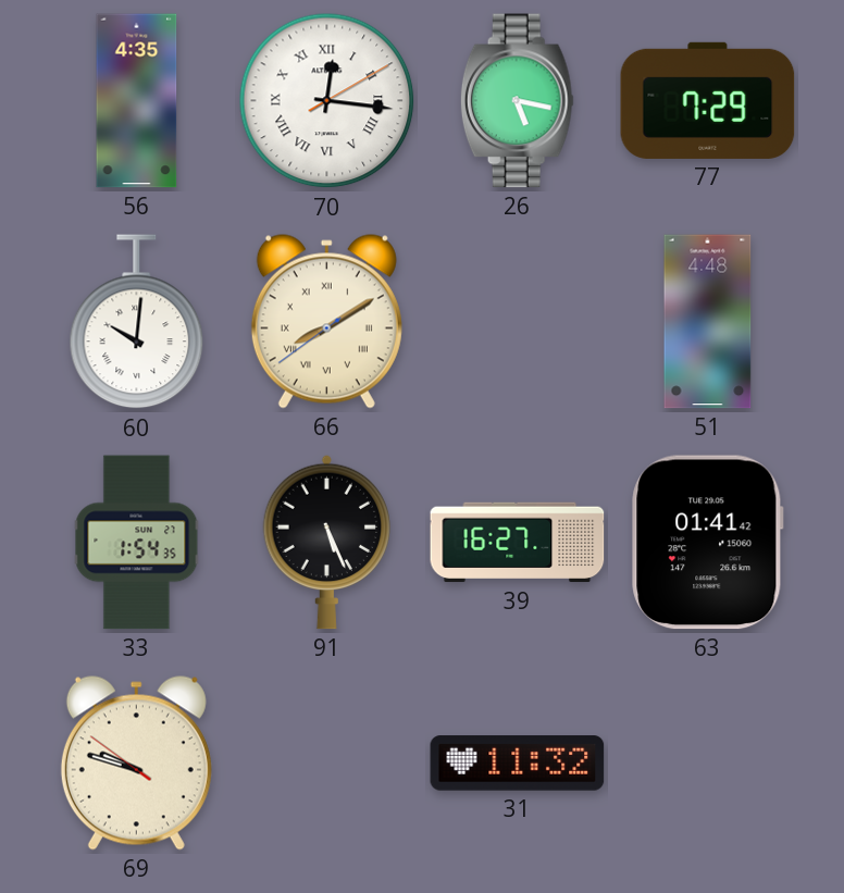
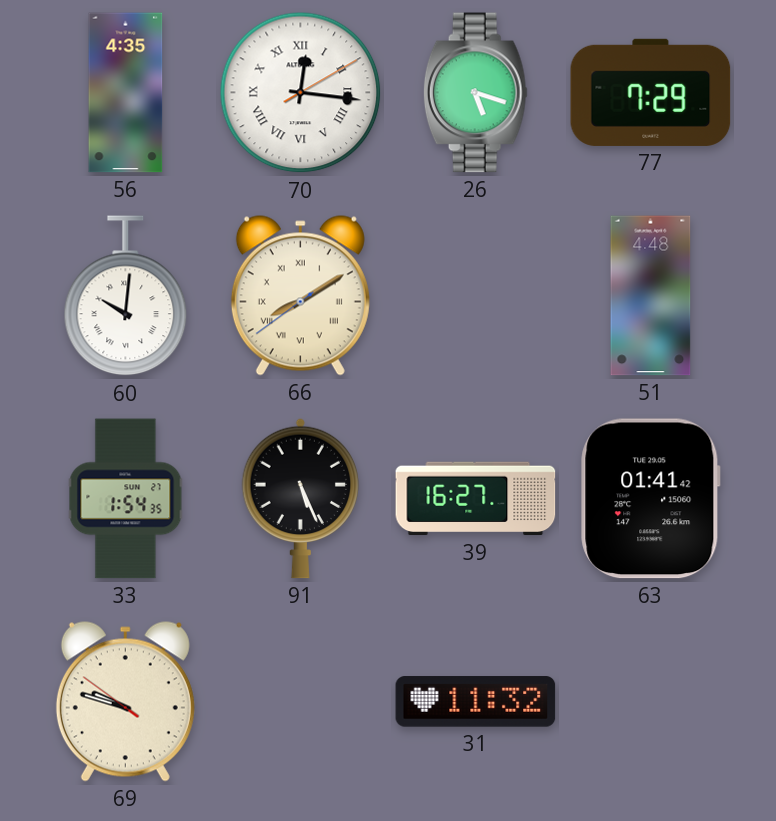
26: 5:17 -> 5:18
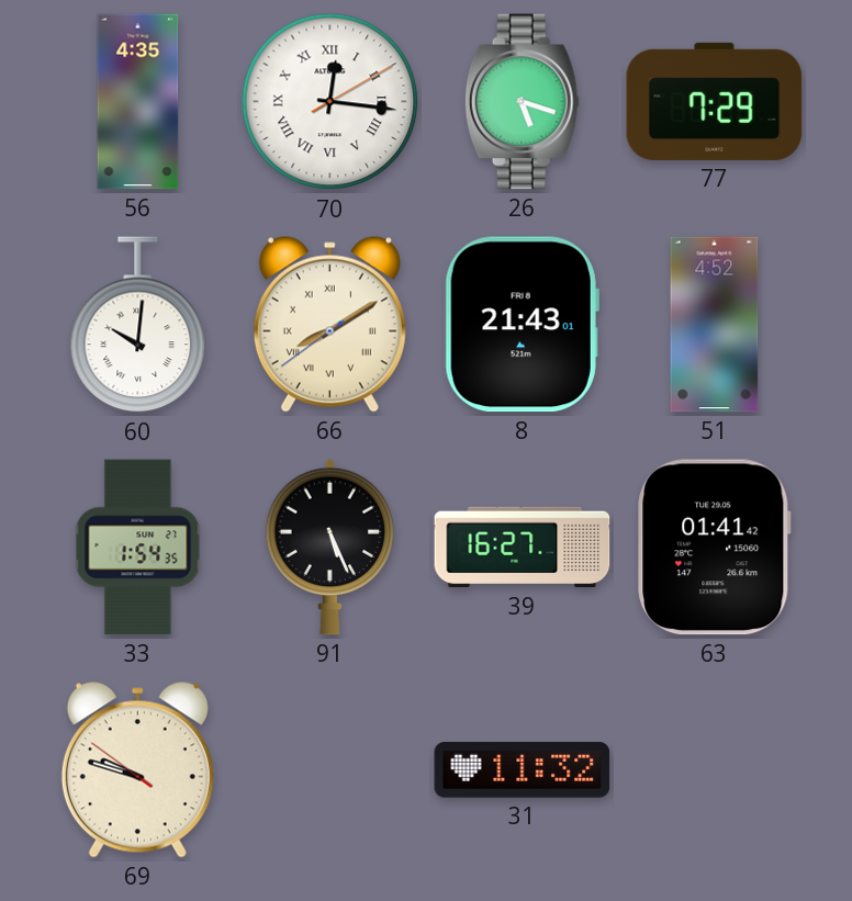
8: none -> 21:43
51: 4:48 -> 4:52
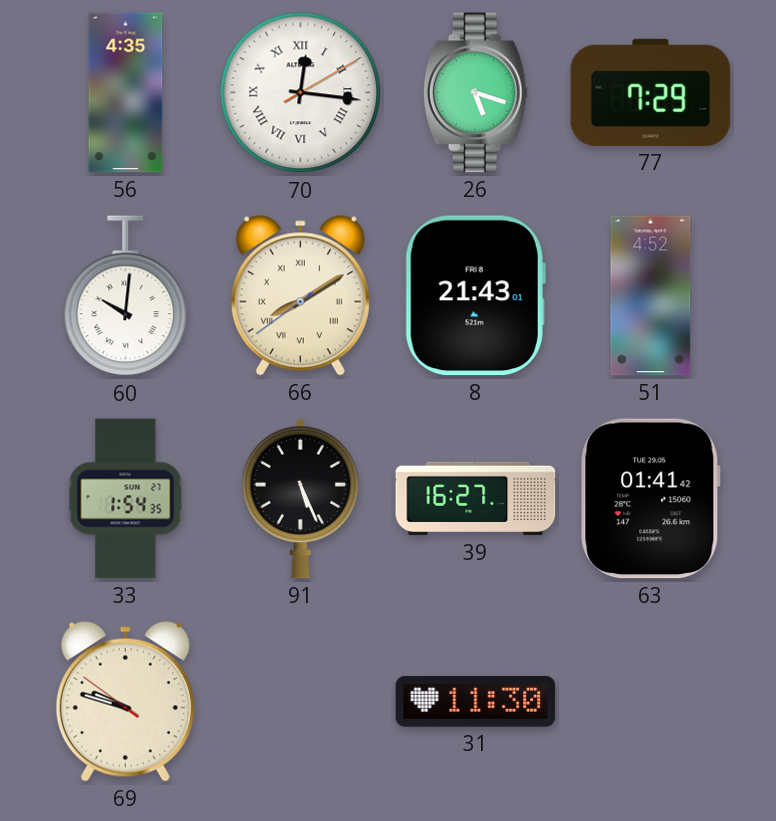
31: 11:32 -> 11:30
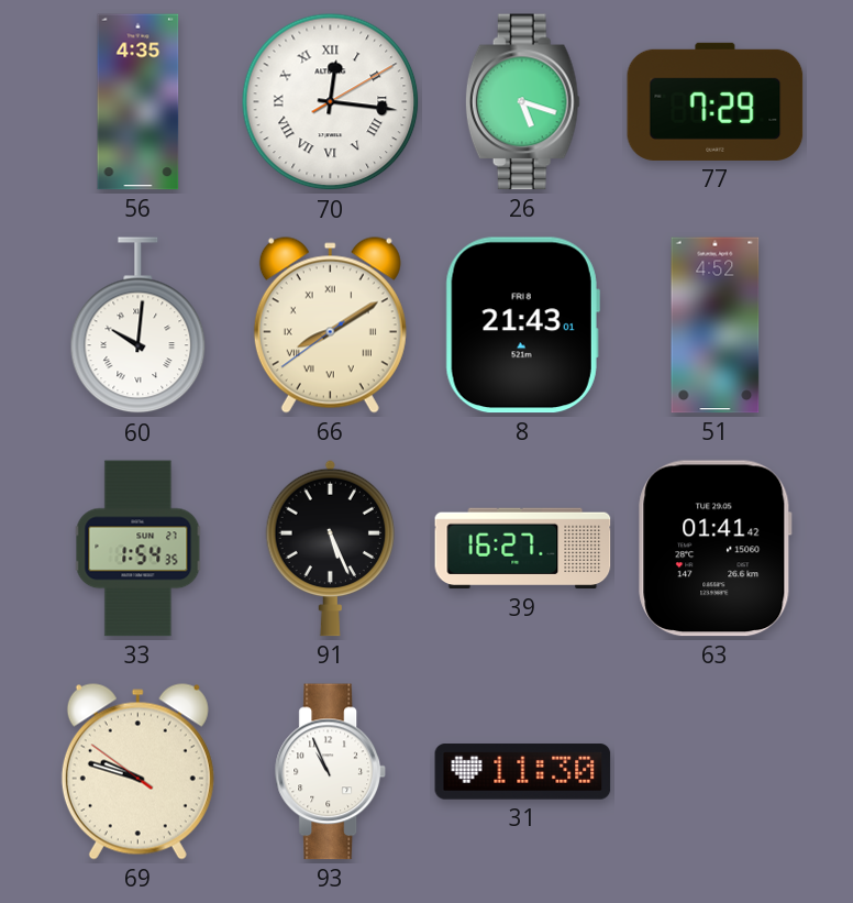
93: none -> 10:56
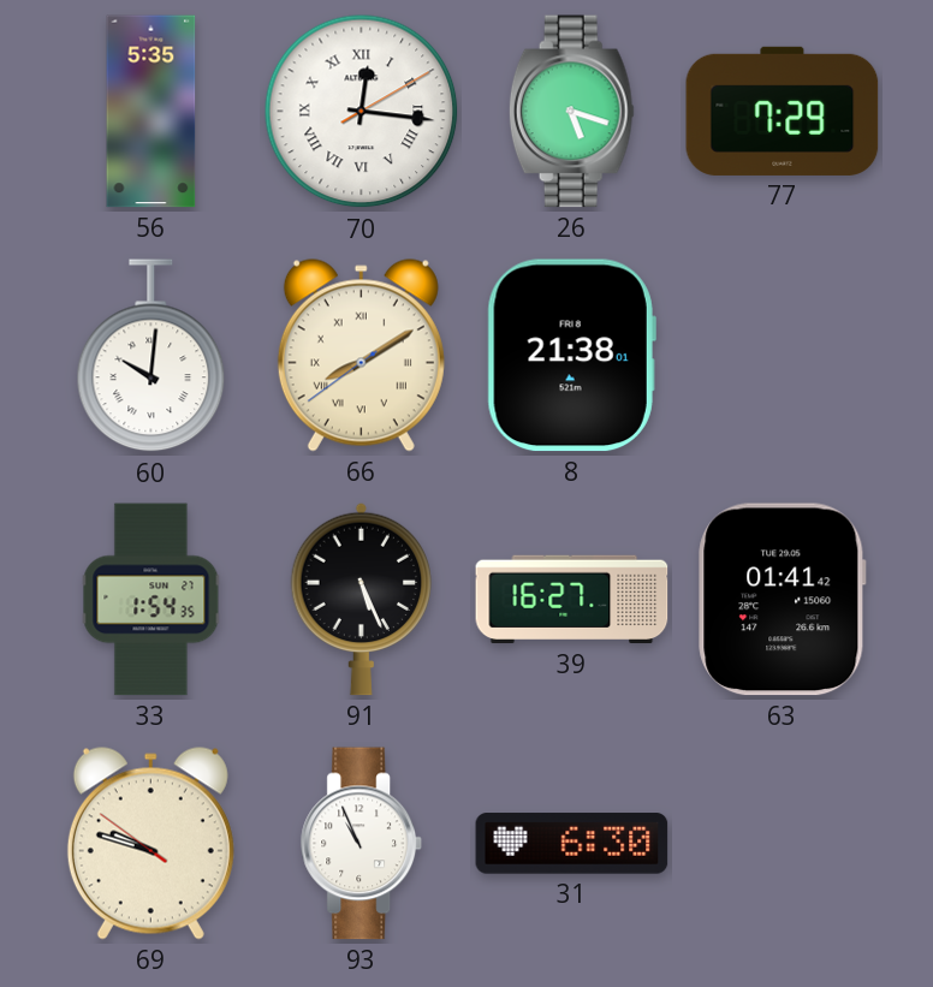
56: 4:35 -> 5:35
8: 21:43 -> 21:38
51: 4:52 -> none
31: 11:30 -> 6:30
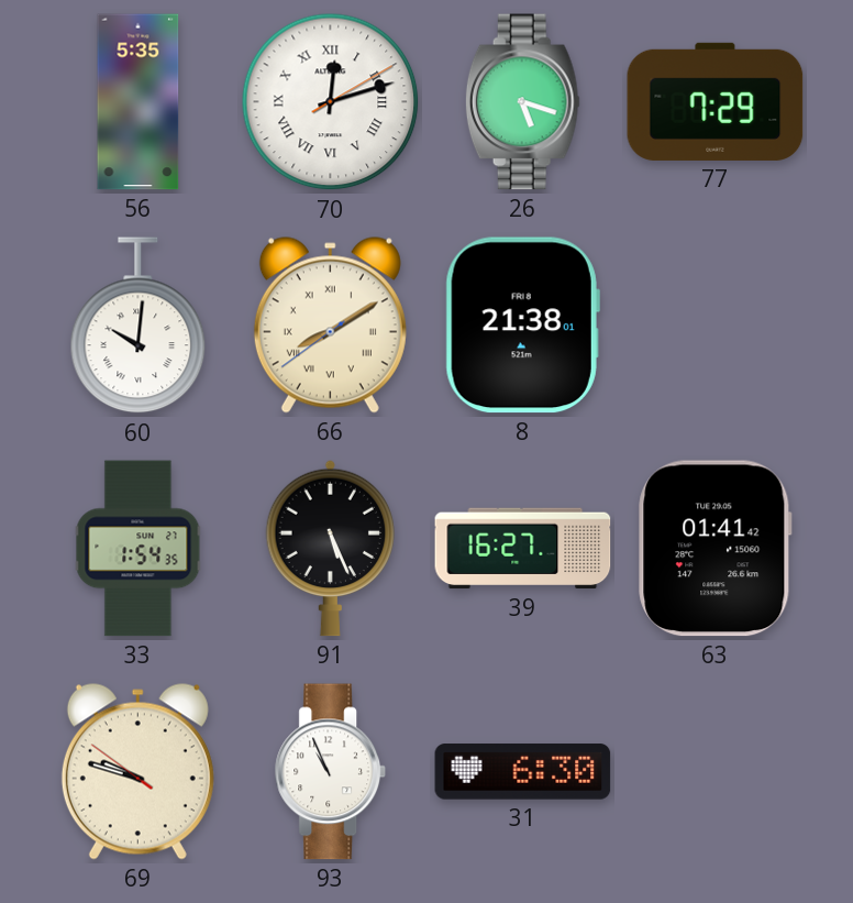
70: 12:16 -> 12:12
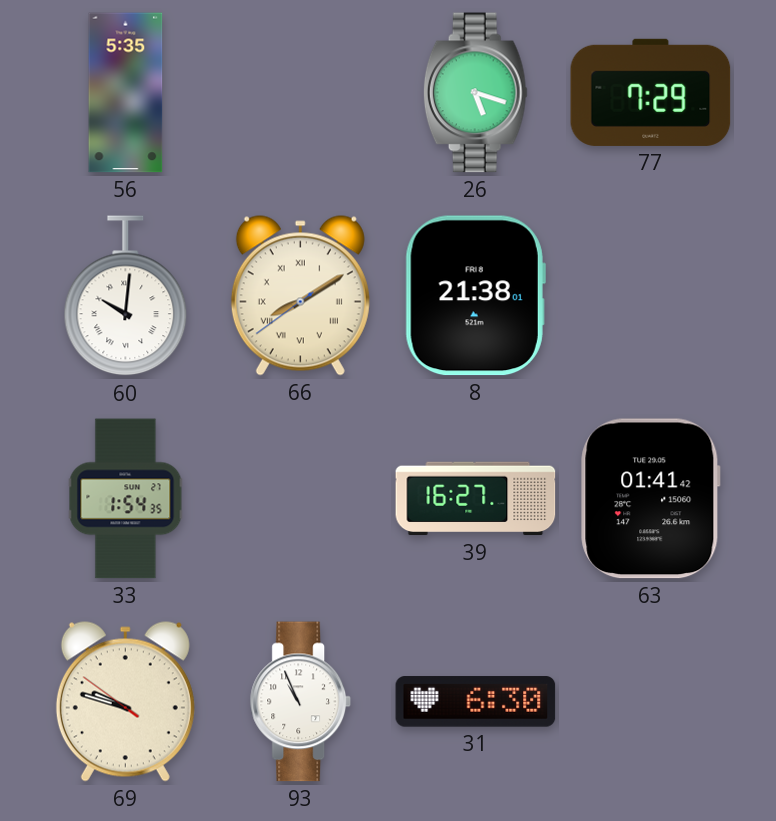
70: 12:12 -> none
91: 5:26 -> none
